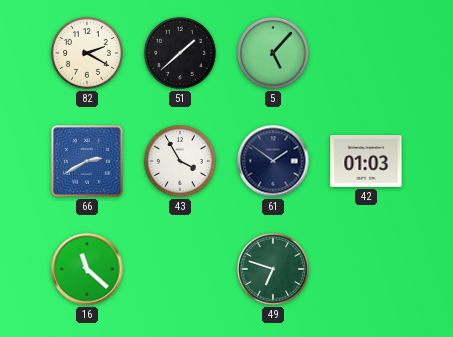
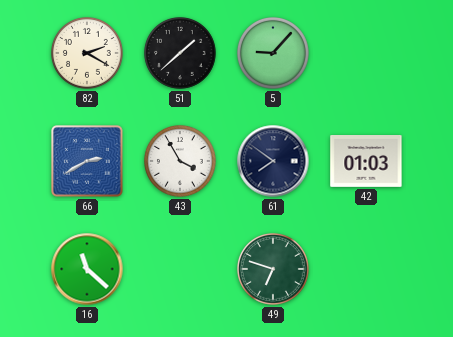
5: 5:07 -> 9:07
61: 1:51 -> 7:51
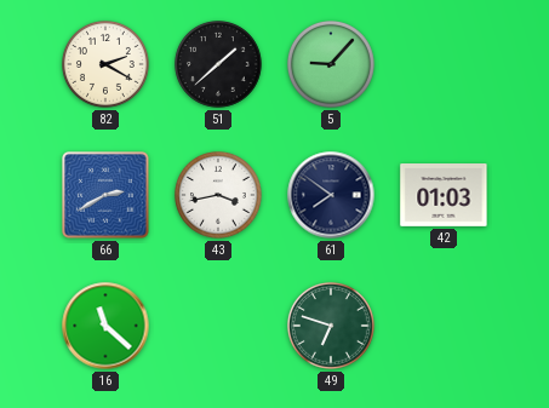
43: 3:55 -> 3:43
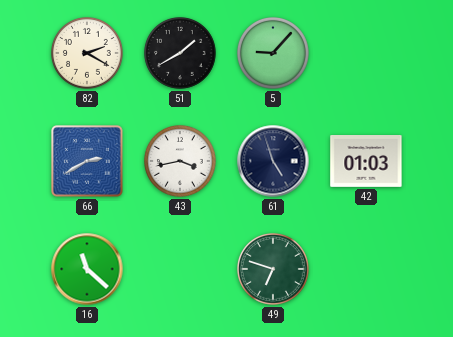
51: 1:38 -> 1:40
61: 7:51 -> 4:57
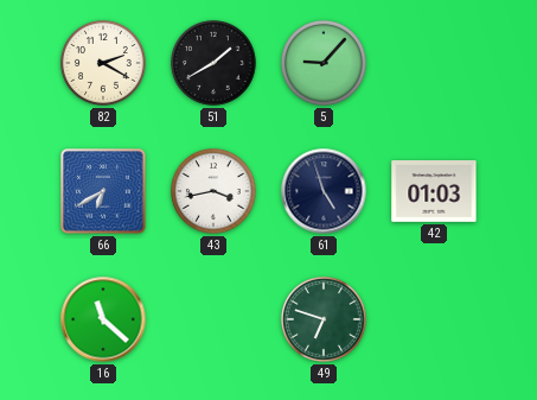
66: 2:40 -> 6:40
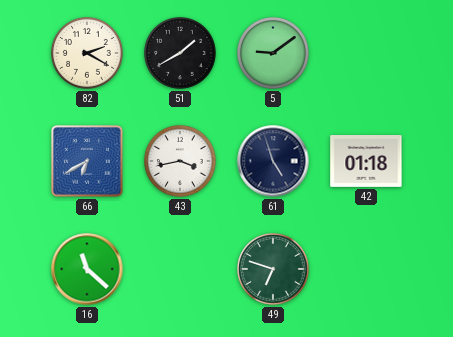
5: 9:07 -> 9:09
42: 01:03 -> 01:18
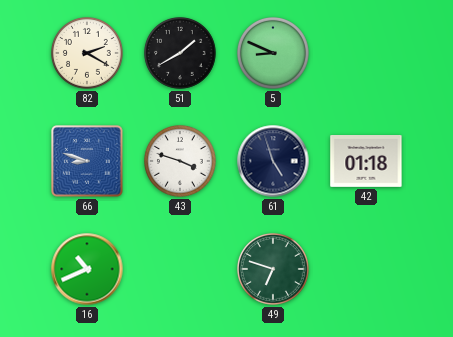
5: 9:09 -> 8:49
66: 6:40 -> 8:48
43: 3:43 -> 3:48
16: 11:22 -> 10:41
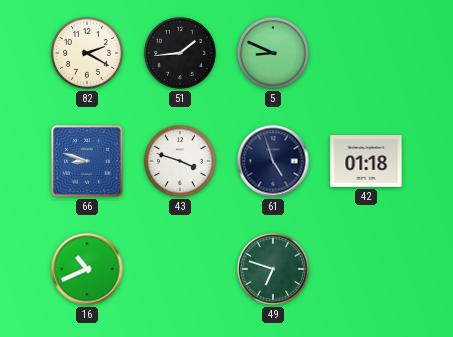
51: 1:40 -> 1:44
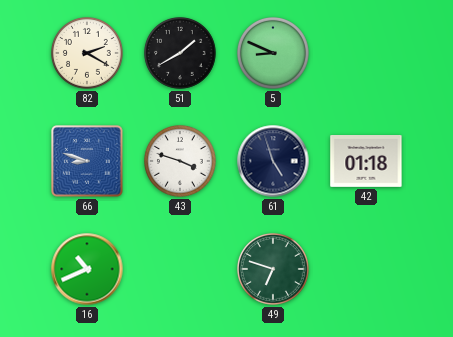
51: 1:44 -> 1:40
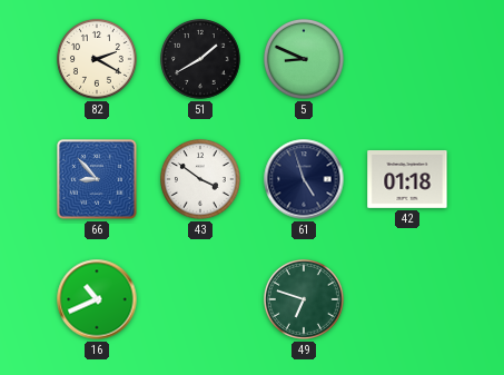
66: 8:48 -> 8:53
43: 3:48 -> 3:51
